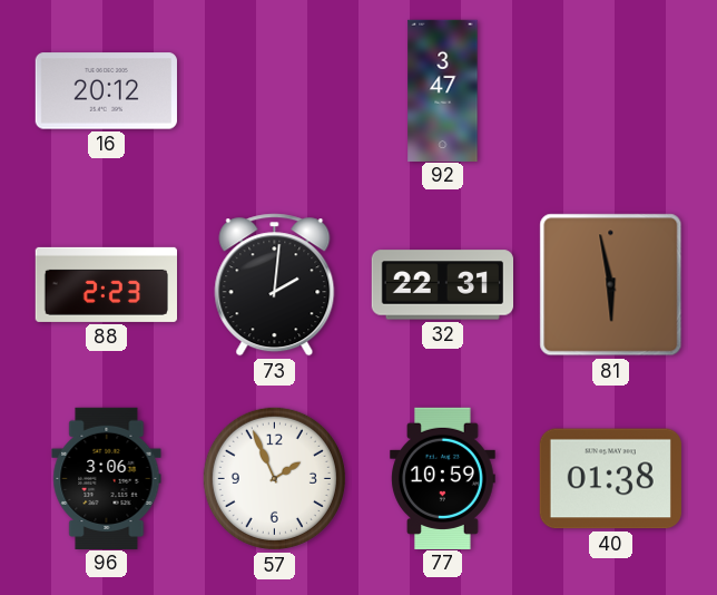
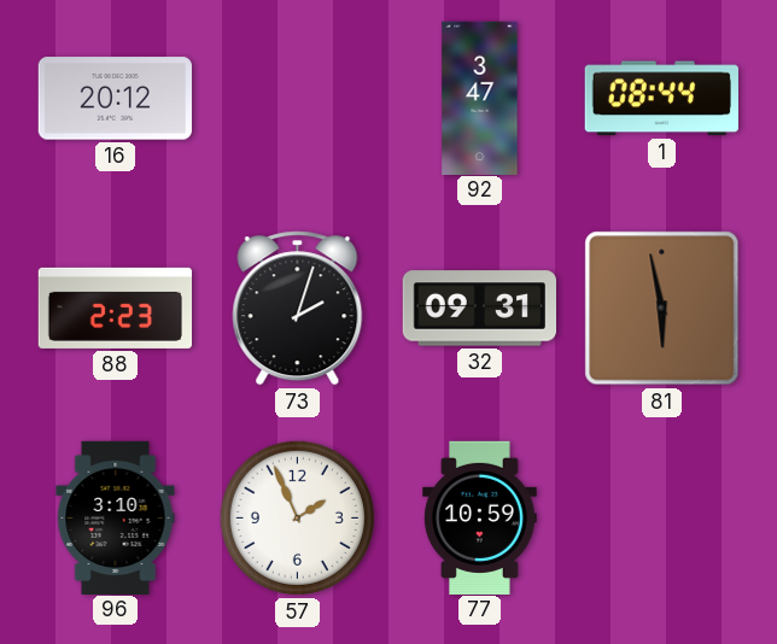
1: none -> 08:44
73: 2:01 -> 2:03
32: 22:31 -> 09:31
96: 3:06 -> 3:10
40: 01:38 -> none
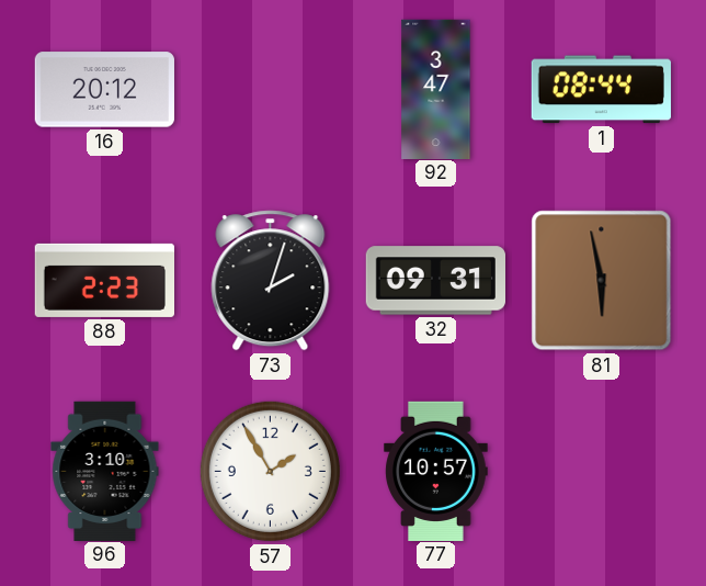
57: 1:56 -> 1:55
77: 10:59 -> 10:57
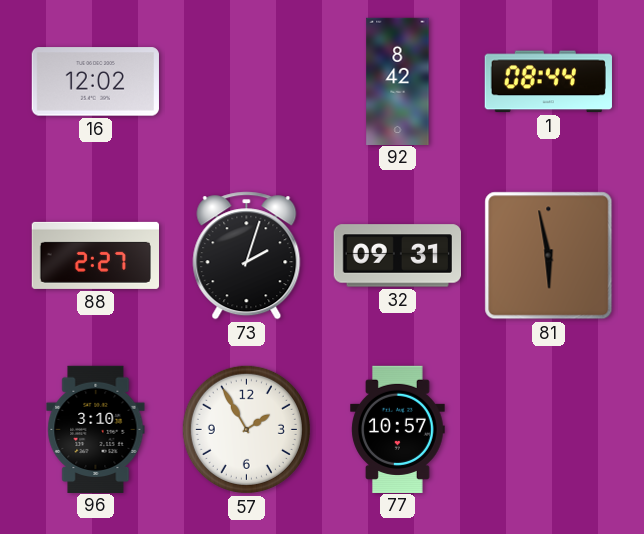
16: 20:12 -> 12:02
92: 3:47 -> 8:42
88: 2:23 -> 2:27
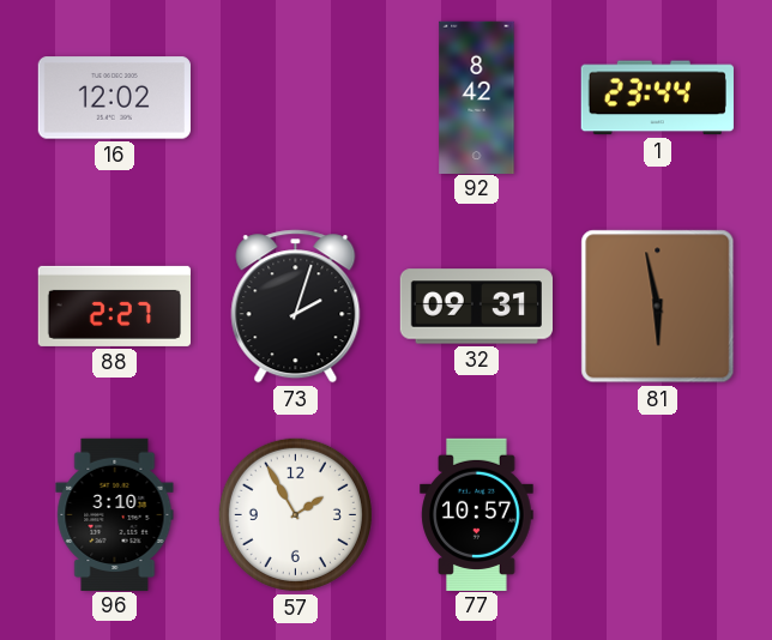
1: 08:44 -> 23:44
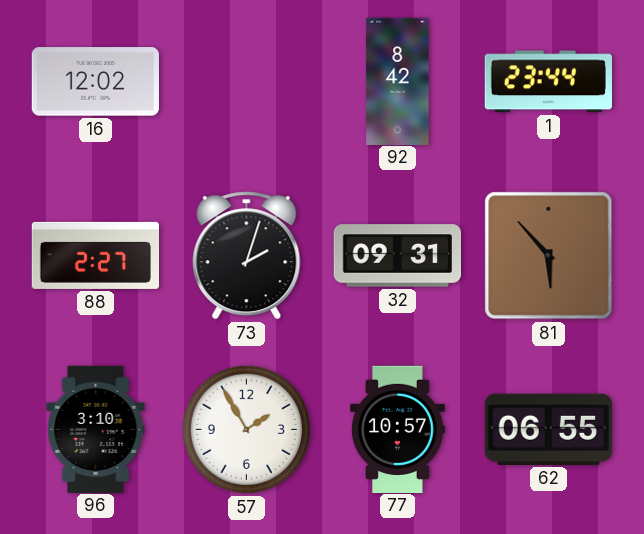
81: 5:58 -> 5:53
62: none -> 06:55
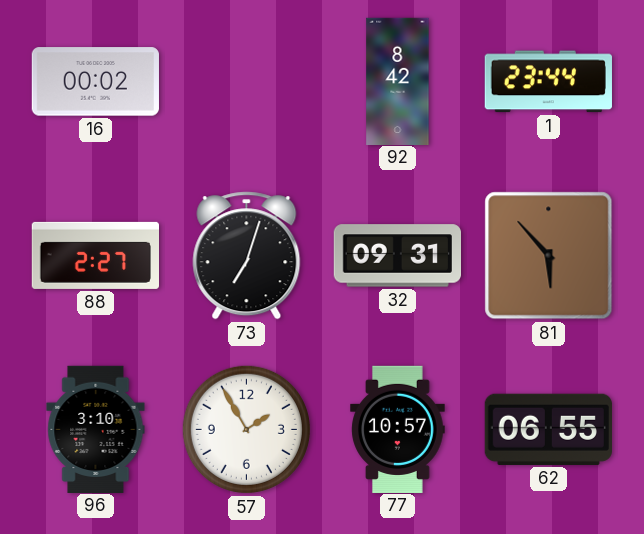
16: 12:02 -> 00:02
73: 2:03 -> 7:03
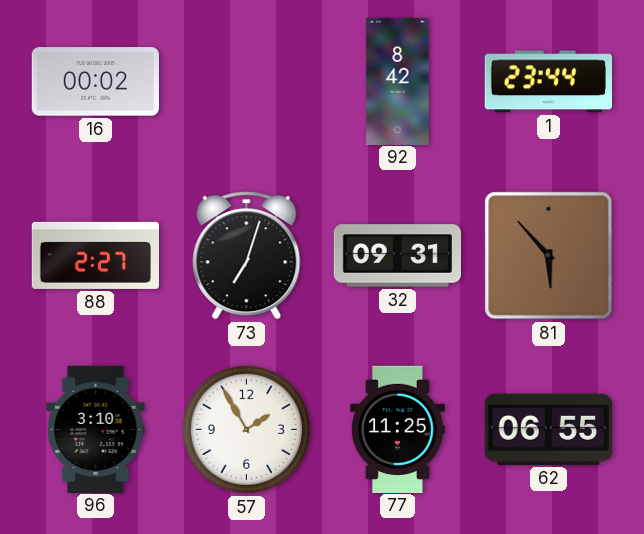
77: 10:57 -> 11:25
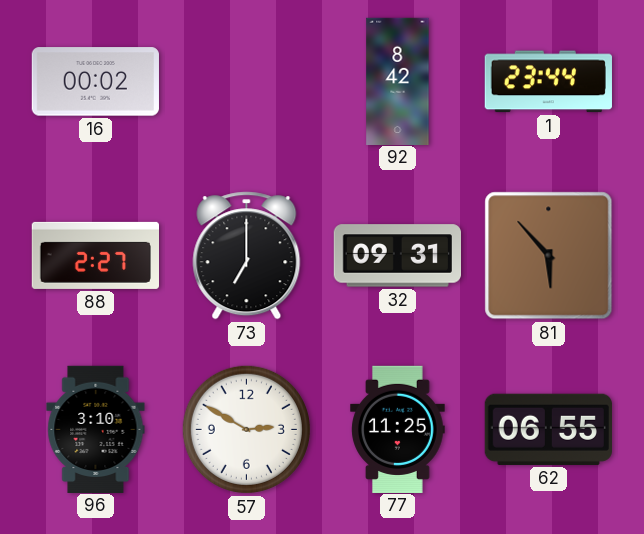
73: 7:03 -> 7:00
57: 1:55 -> 2:50
